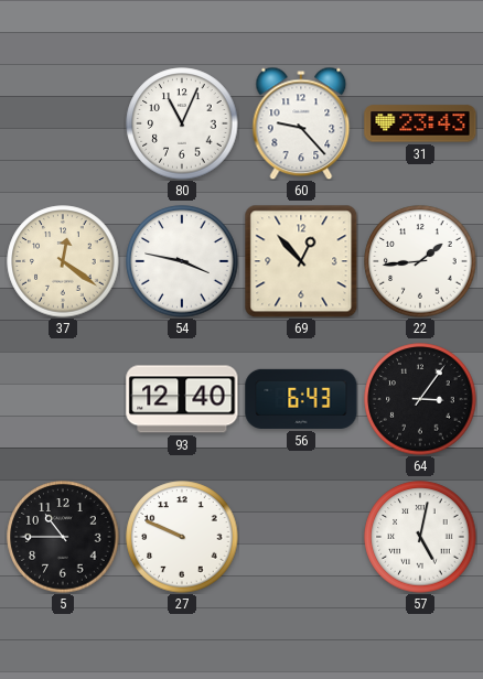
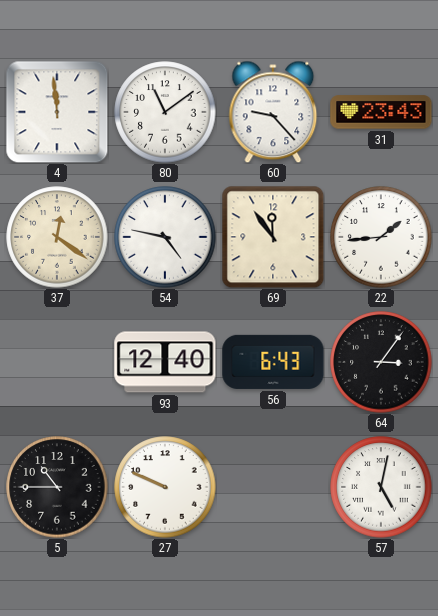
4: none -> 11:59
80: 11:04 -> 11:09
54: 3:47 -> 4:47
69: 12:53 -> 11:54
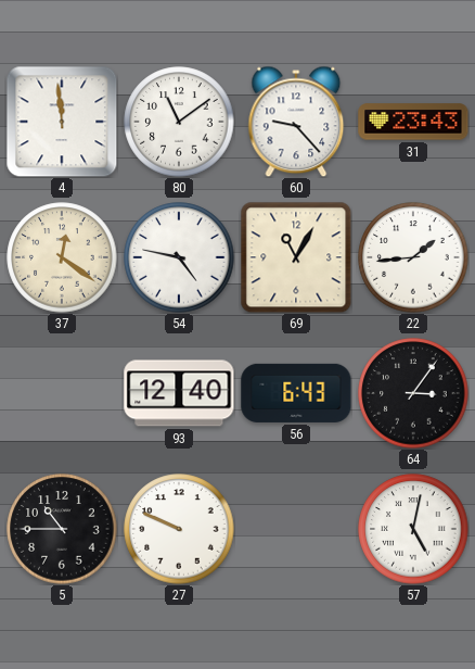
69: 11:54 -> 11:05
